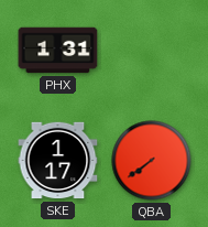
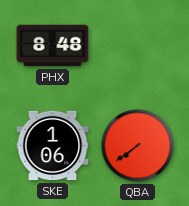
PHX: 1:31 -> 8:48
SKE: 1:17 -> 1:06
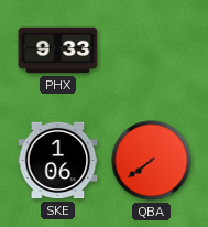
PHX: 8:48 -> 9:33
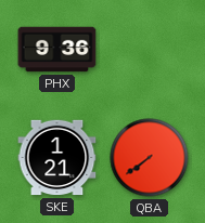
PHX: 9:33 -> 9:36
SKE: 1:06 -> 1:21
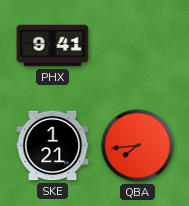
PHX: 9:36 -> 9:41
QBA: 7:39 -> 7:44
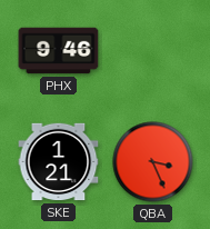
PHX: 9:41 -> 9:46
QBA: 7:44 -> 3:26
